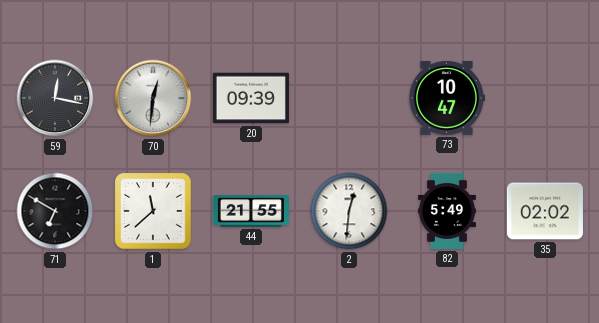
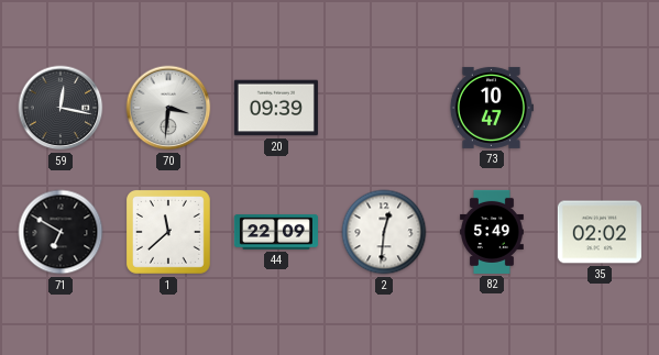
70: 12:31 -> 3:31
44: 21:55 -> 22:09
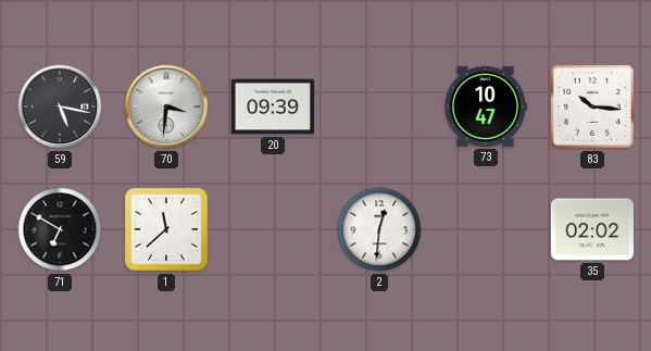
59: 12:17 -> 5:17
83: none -> 10:16
44: 22:09 -> none
82: 5:49 -> none
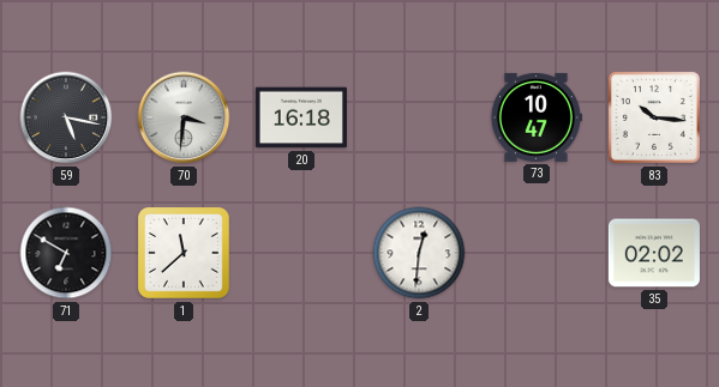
20: 09:39 -> 16:18
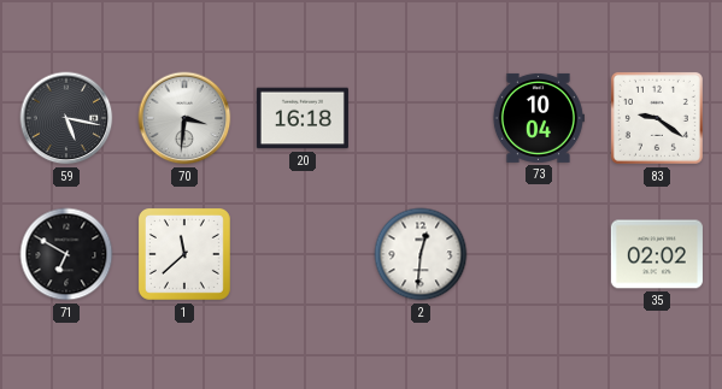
73: 10:47 -> 10:04
83: 10:16 -> 9:21
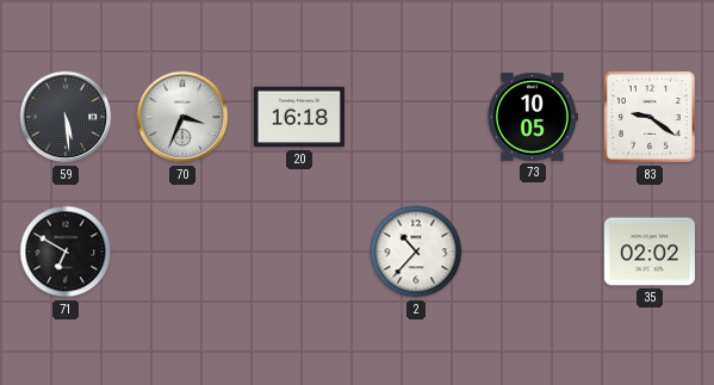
59: 5:17 -> 5:29
70: 3:31 -> 3:34
73: 10:04 -> 10:05
1: 11:38 -> none
2: 12:31 -> 10:37
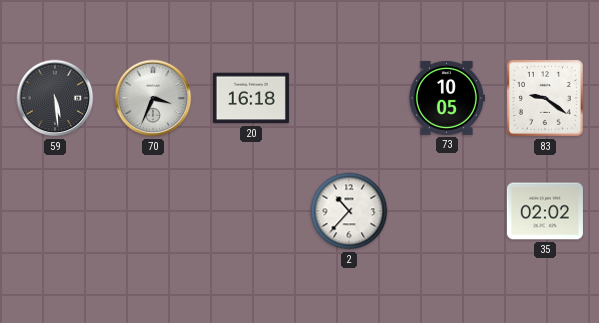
71: 6:50 -> none
